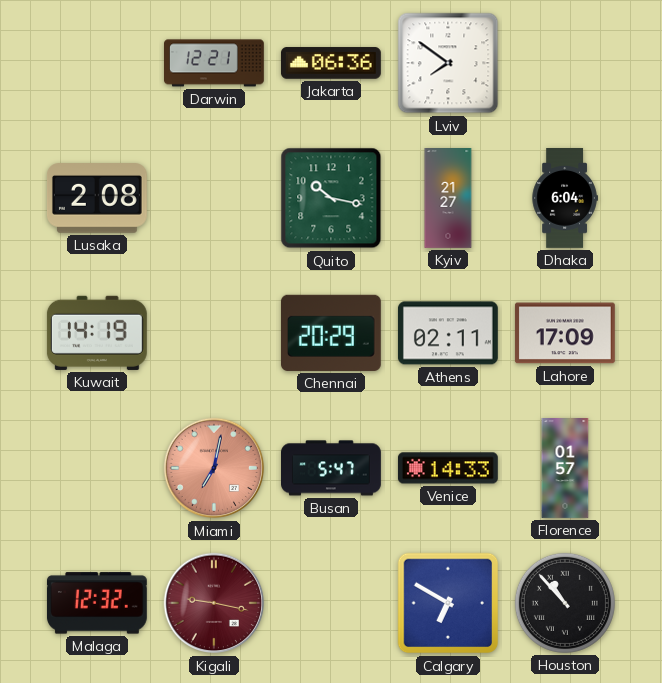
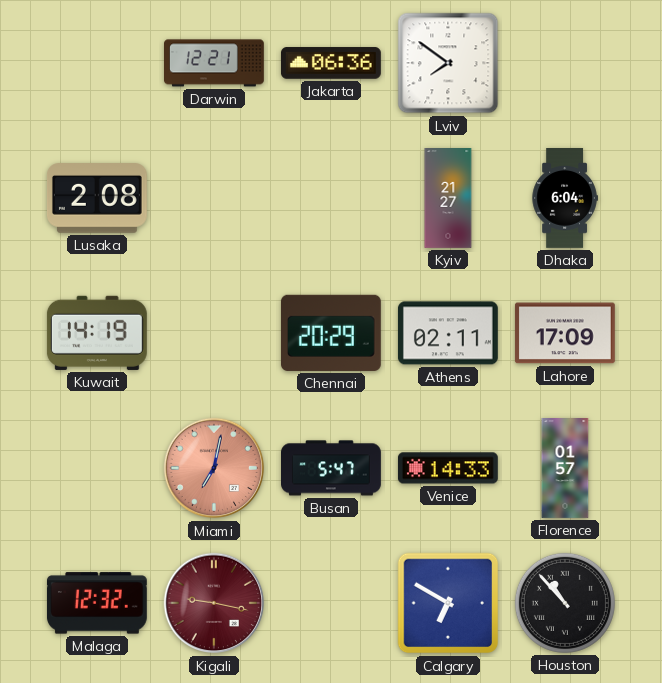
Quito: 10:17 -> none
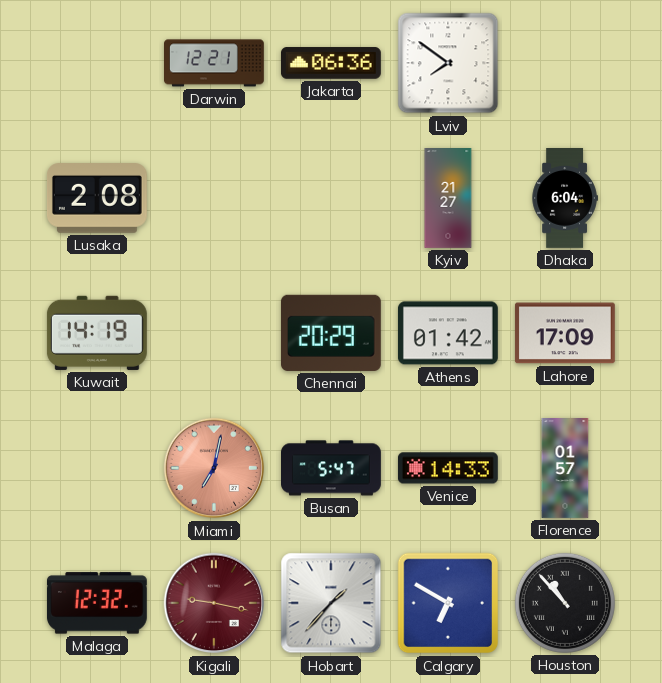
Athens: 02:11 -> 01:42
Hobart: none -> 1:37
